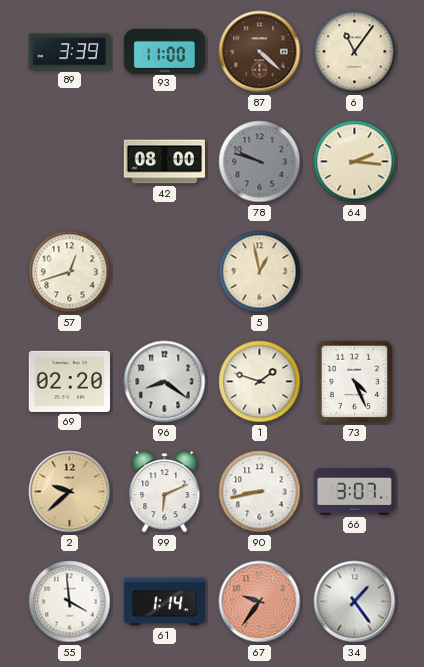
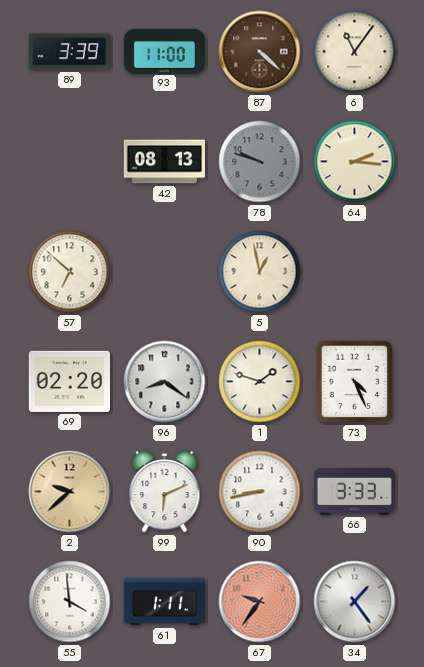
42: 08:00 -> 08:13
57: 12:42 -> 6:52
66: 3:07 -> 3:33
61: 1:14 -> 1:11
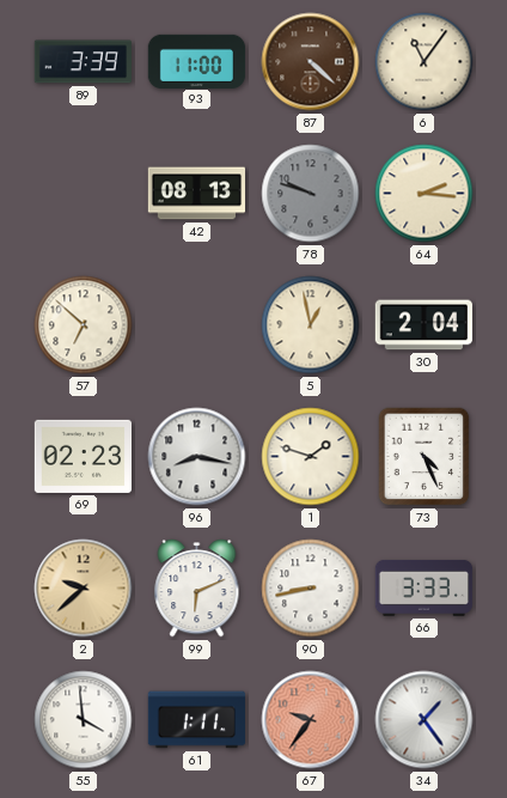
30: none -> 2:04
69: 02:20 -> 02:23
96: 8:21 -> 8:17
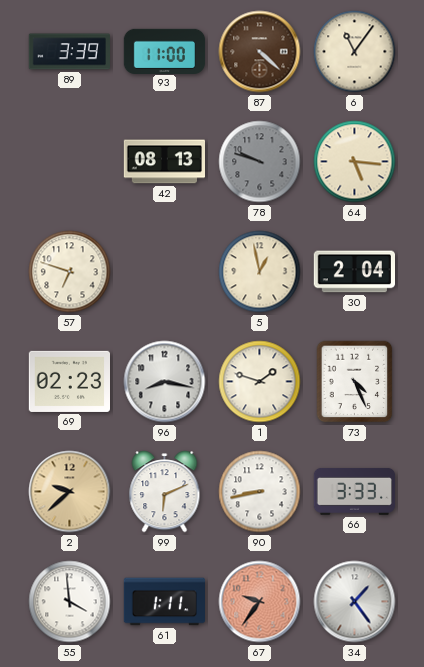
64: 2:16 -> 5:16
57: 6:52 -> 6:48
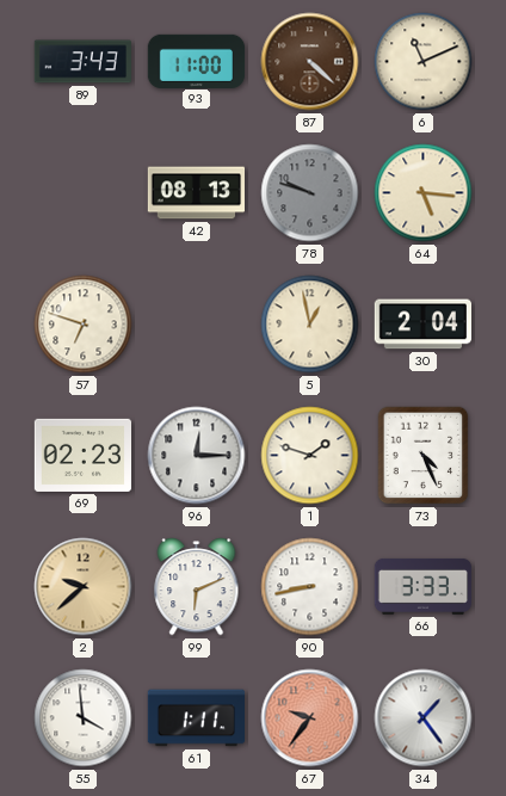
89: 3:39 -> 3:43
6: 11:06 -> 11:11
96: 8:17 -> 12:15
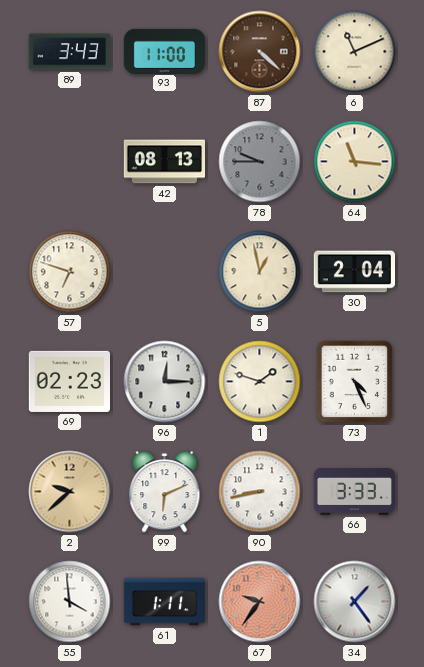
78: 9:48 -> 9:45
64: 5:16 -> 11:16
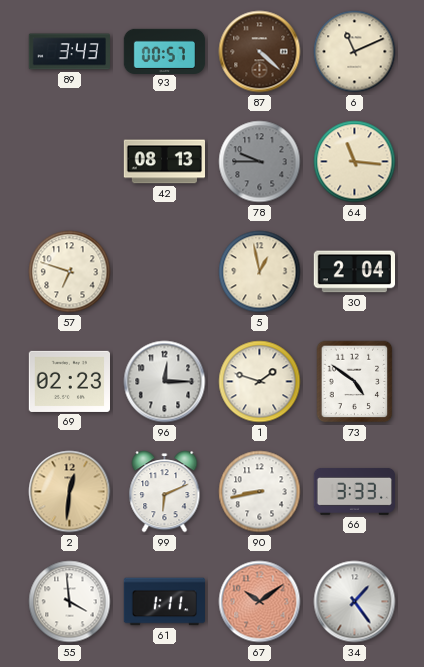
93: 11:00 -> 00:57
73: 4:26 -> 4:51
2: 9:38 -> 12:31
67: 9:36 -> 10:09
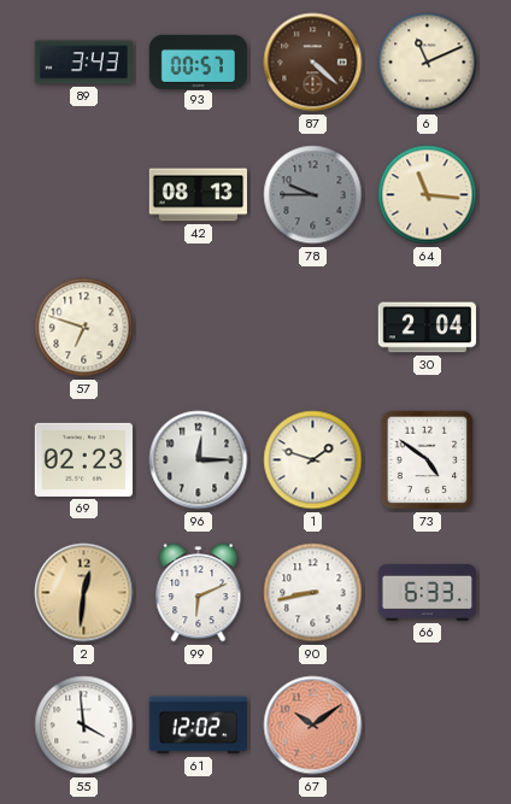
5: 12:58 -> none
66: 3:33 -> 6:33
61: 1:11 -> 12:02
34: 1:24 -> none
